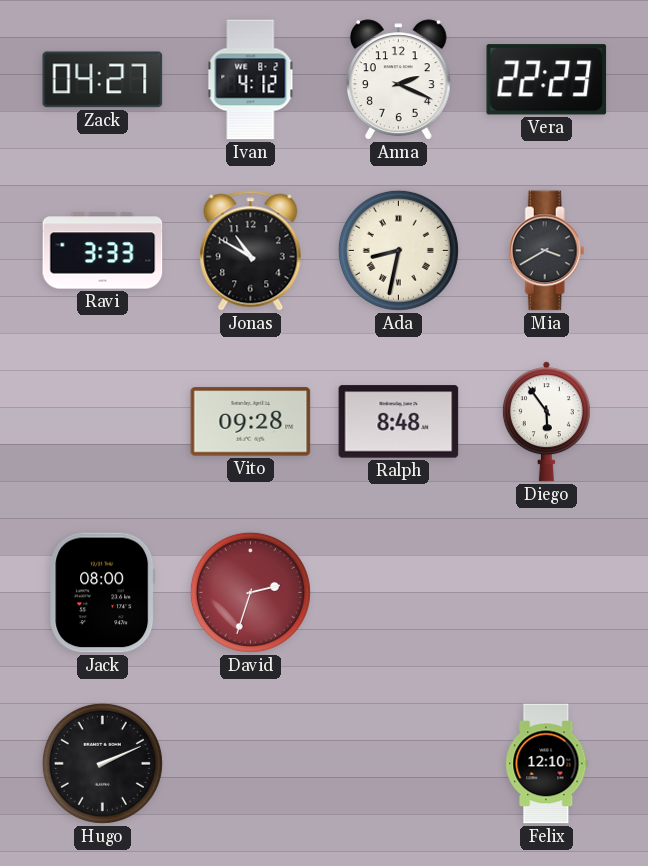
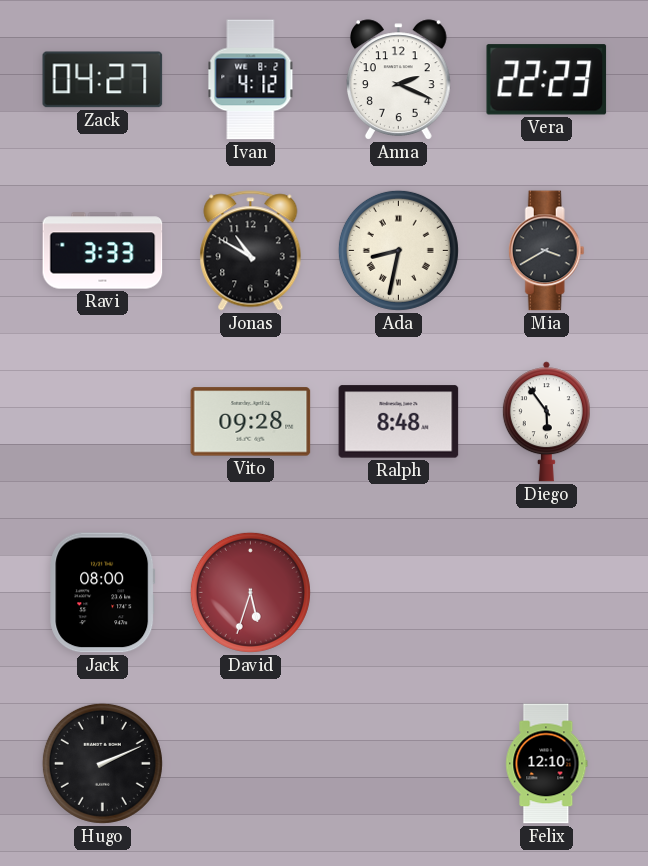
David: 2:33 -> 5:33
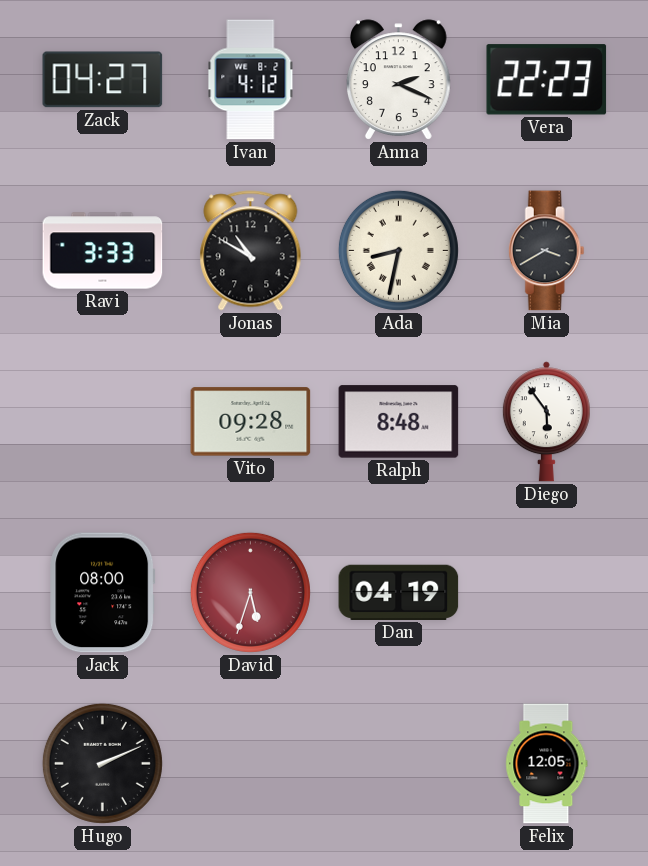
Dan: none -> 04:19
Felix: 12:10 -> 12:05
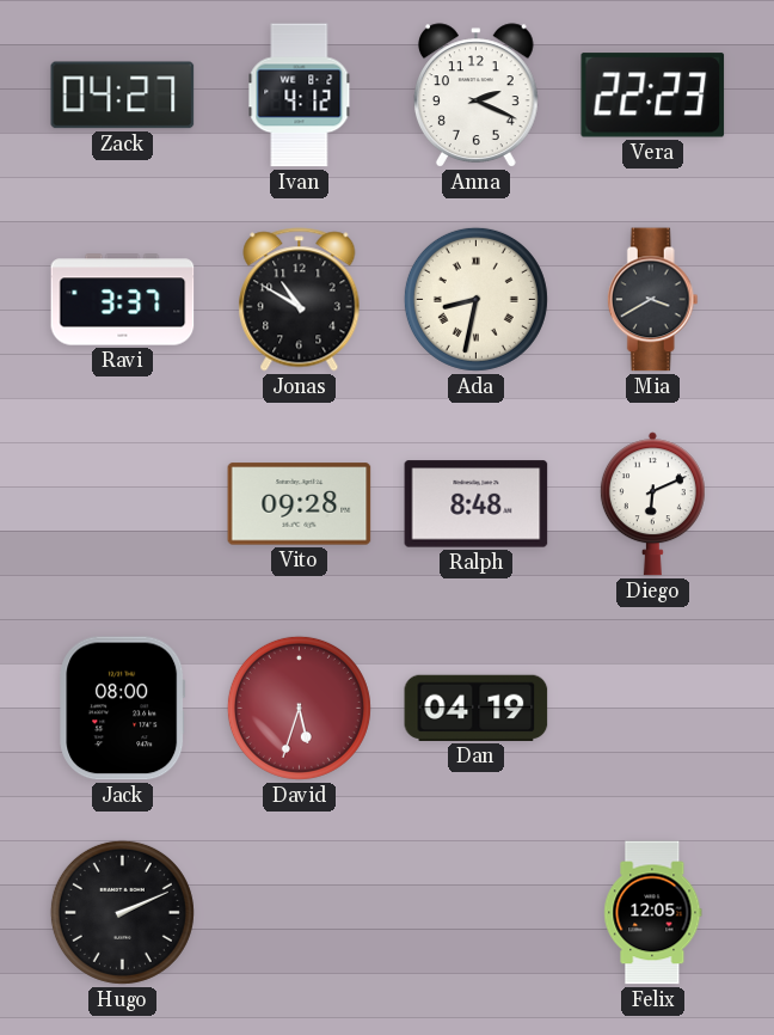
Ravi: 3:33 -> 3:37
Diego: 5:54 -> 6:11
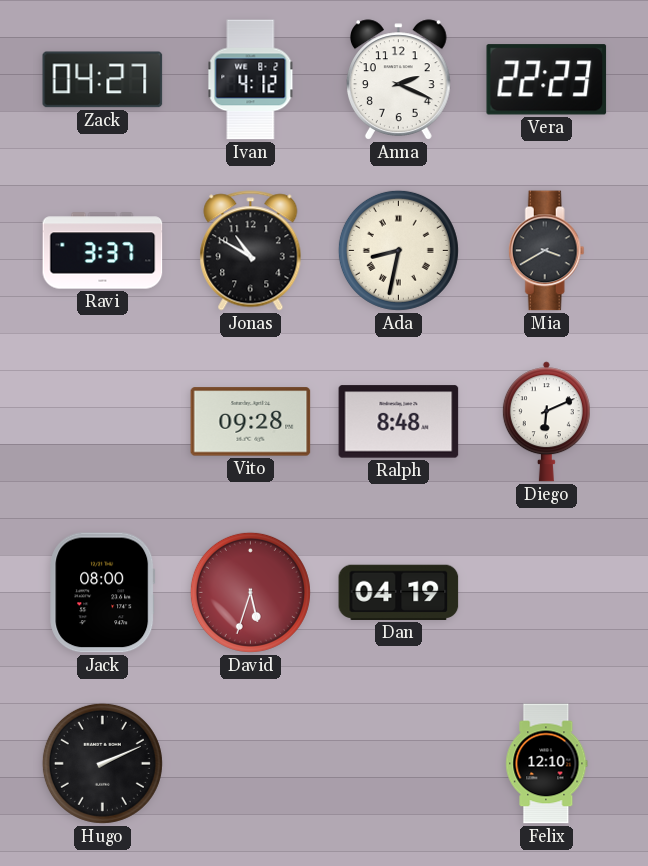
Felix: 12:05 -> 12:10
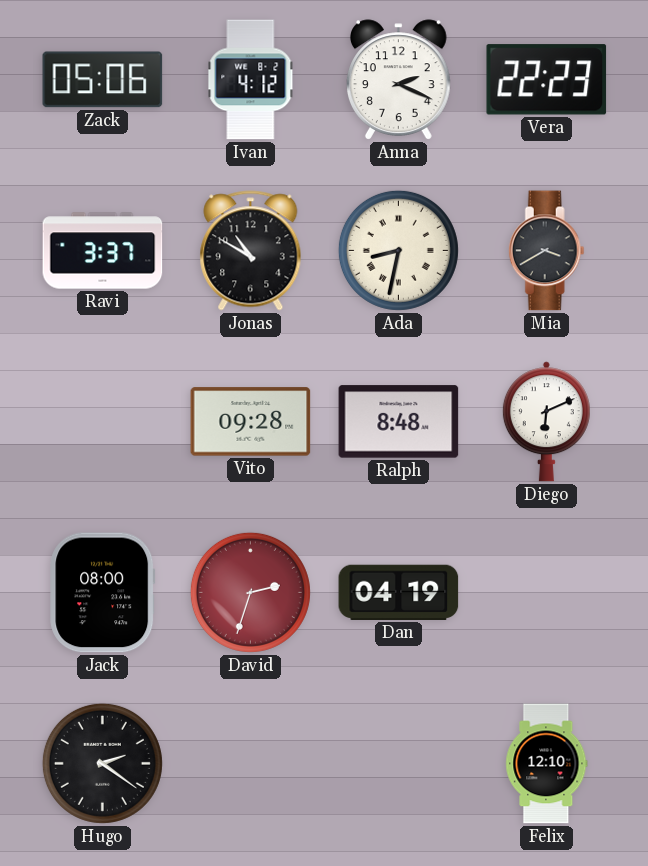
Zack: 04:27 -> 05:06
David: 5:33 -> 2:33
Hugo: 2:11 -> 2:21
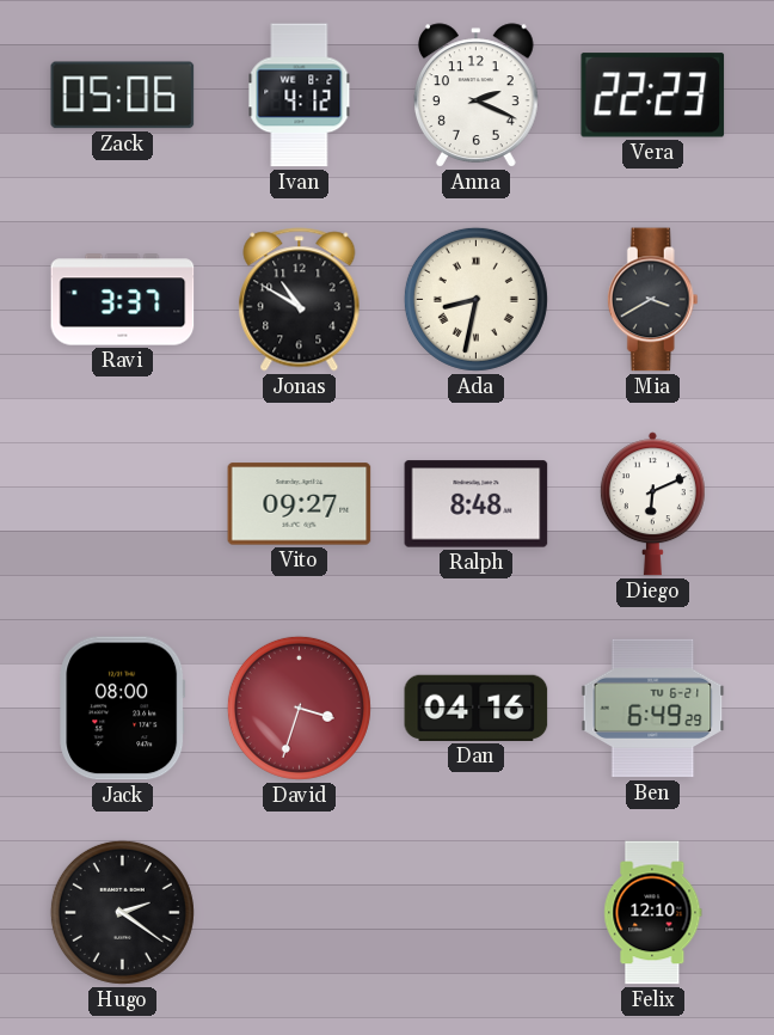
Vito: 09:28 -> 09:27
David: 2:33 -> 3:33
Dan: 04:19 -> 04:16
Ben: none -> 6:49
